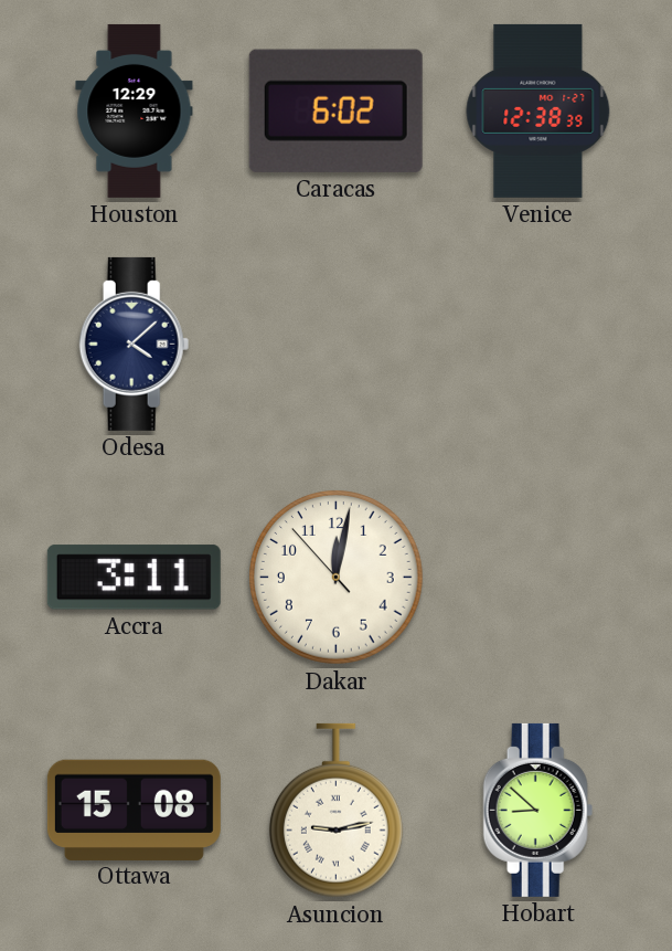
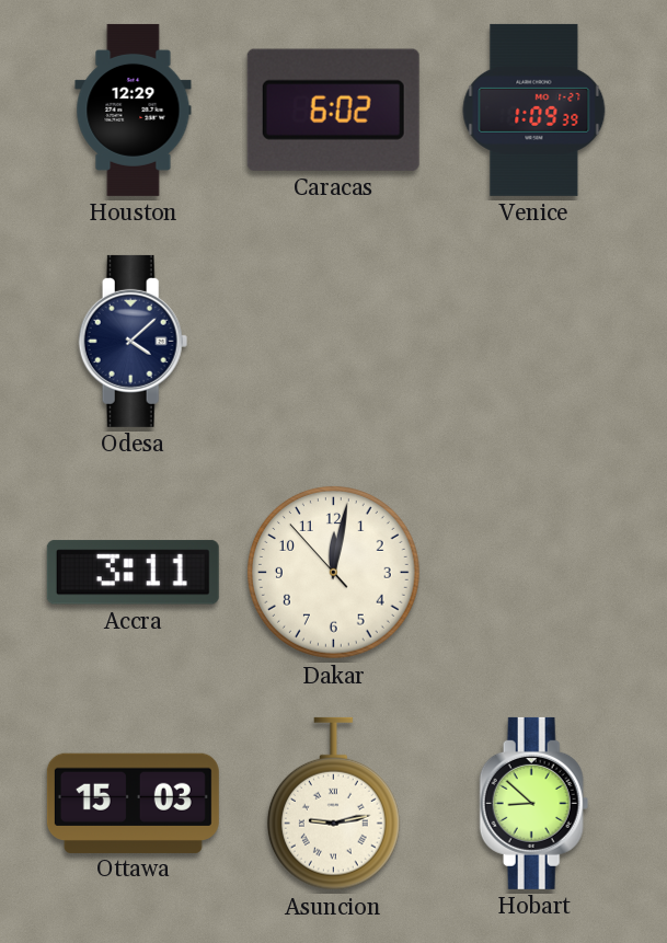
Venice: 12:38 -> 1:09
Ottawa: 15:08 -> 15:03
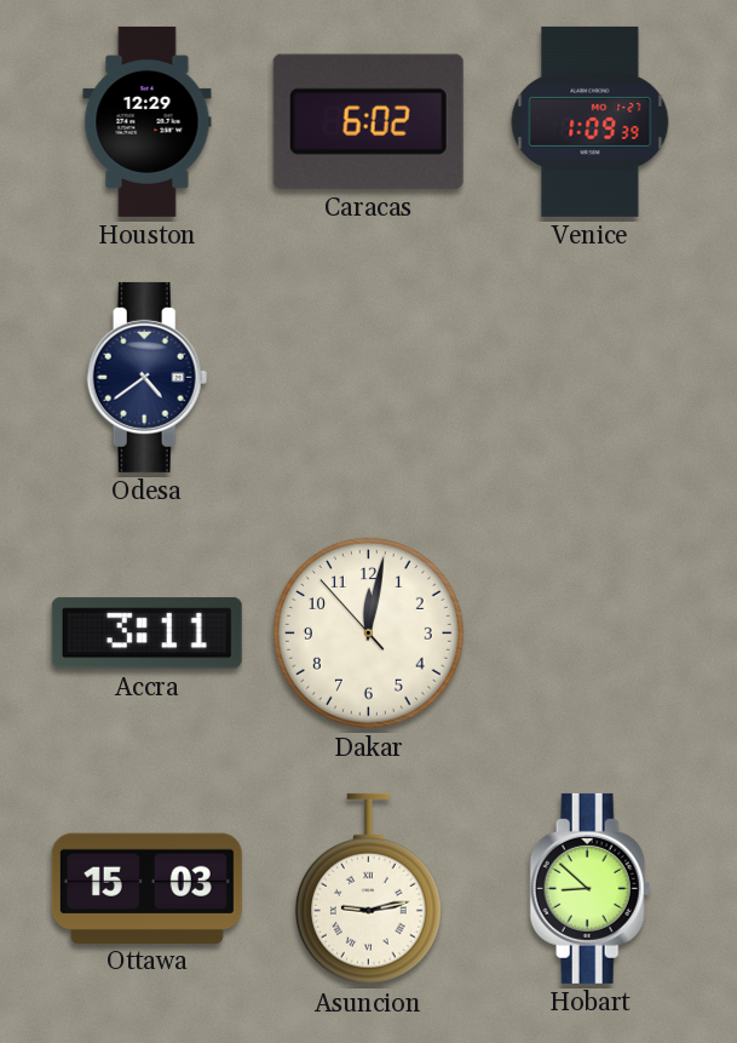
Odesa: 4:08 -> 4:39
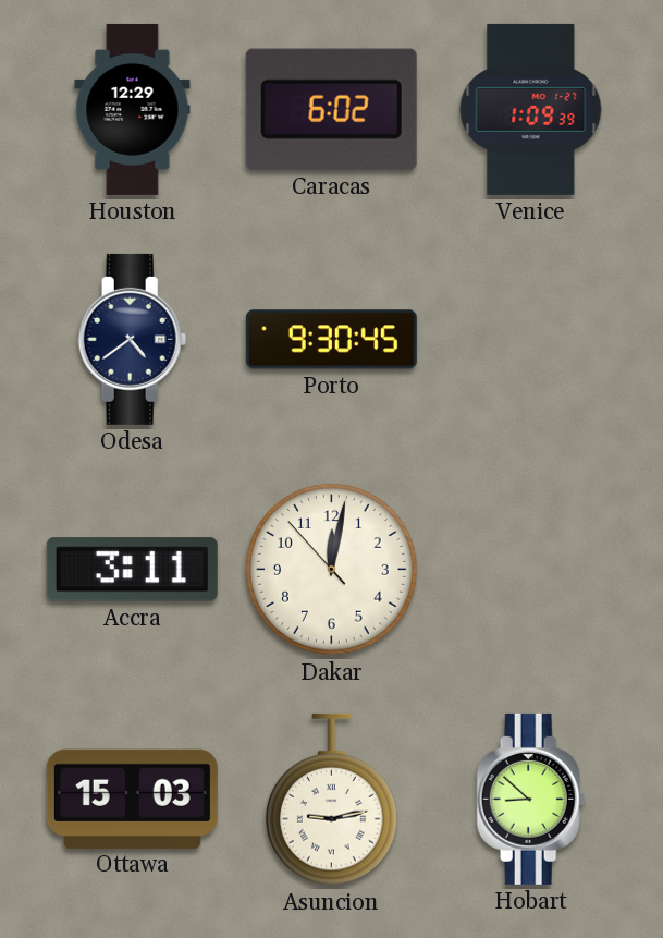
Porto: none -> 9:30
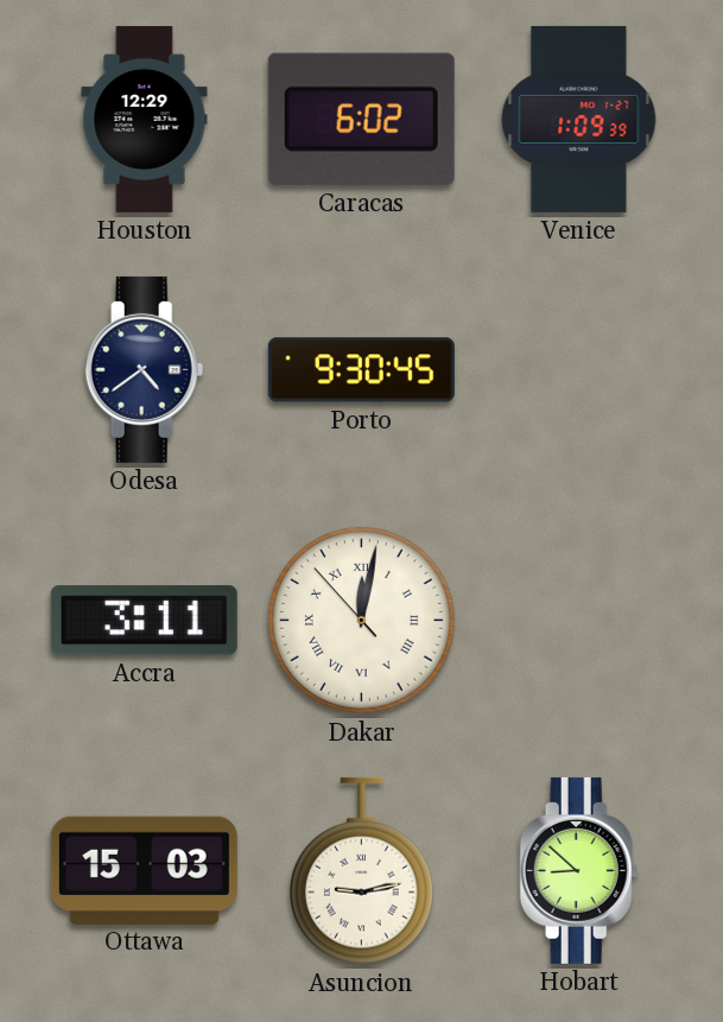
Dakar numerals: Arabic -> Roman
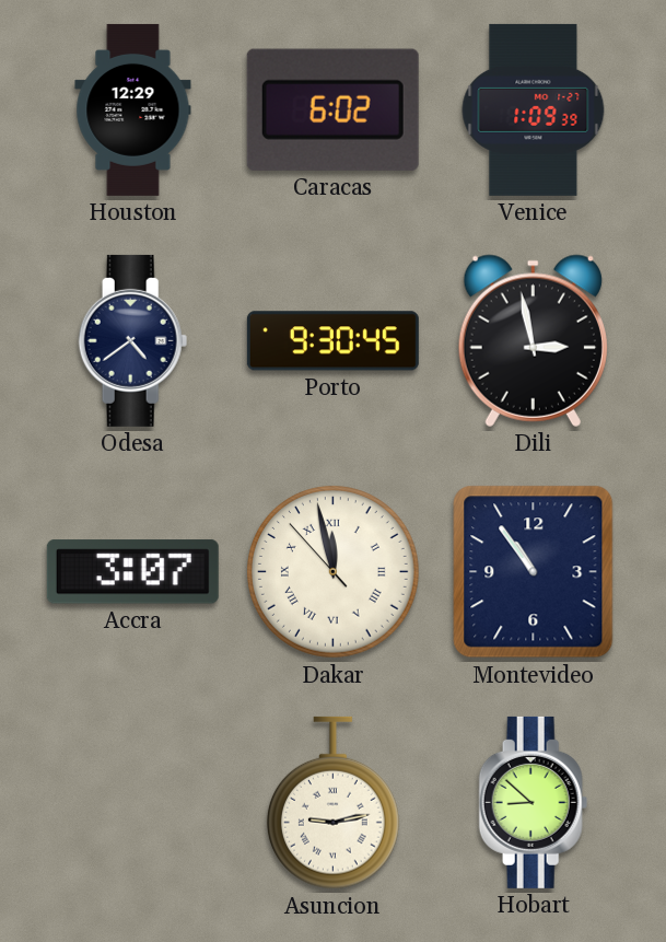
Dili: none -> 2:58
Accra: 3:11 -> 3:07
Dakar: 12:01 -> 11:57
Montevideo: none -> 10:54
Ottawa: 15:03 -> none
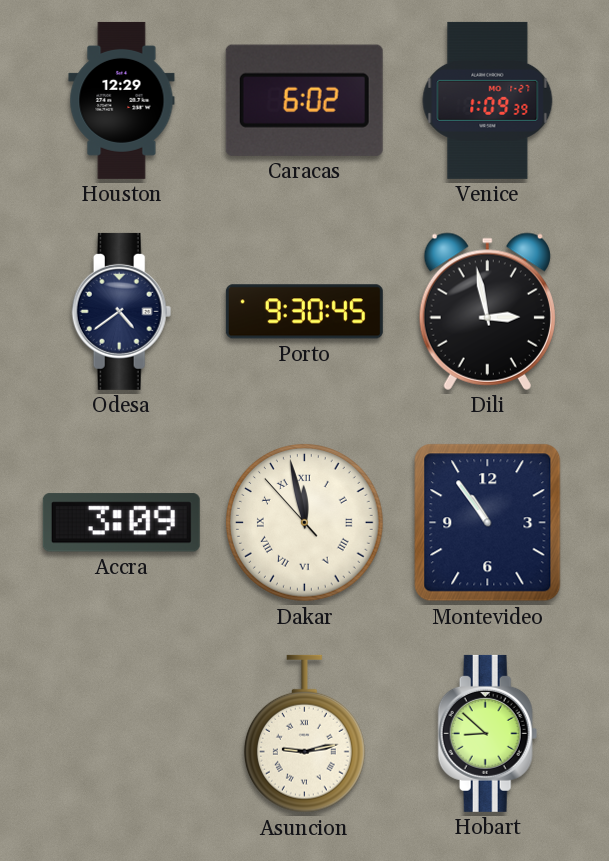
Accra: 3:07 -> 3:09
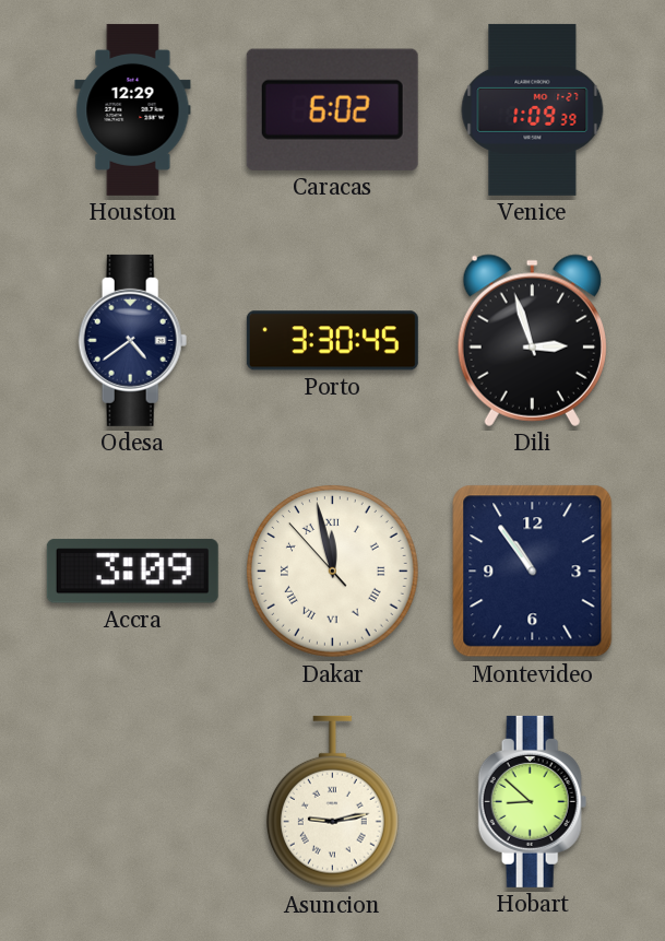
Porto: 9:30 -> 3:30
Dili: 2:58 -> 2:57
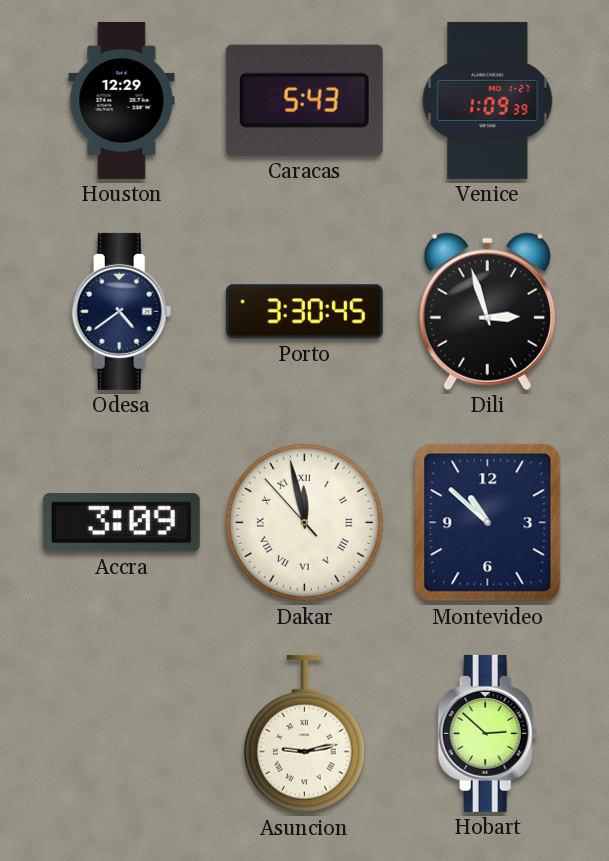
Caracas: 6:02 -> 5:43
Montevideo: 10:54 -> 10:52
Hobart: 8:52 -> 2:52
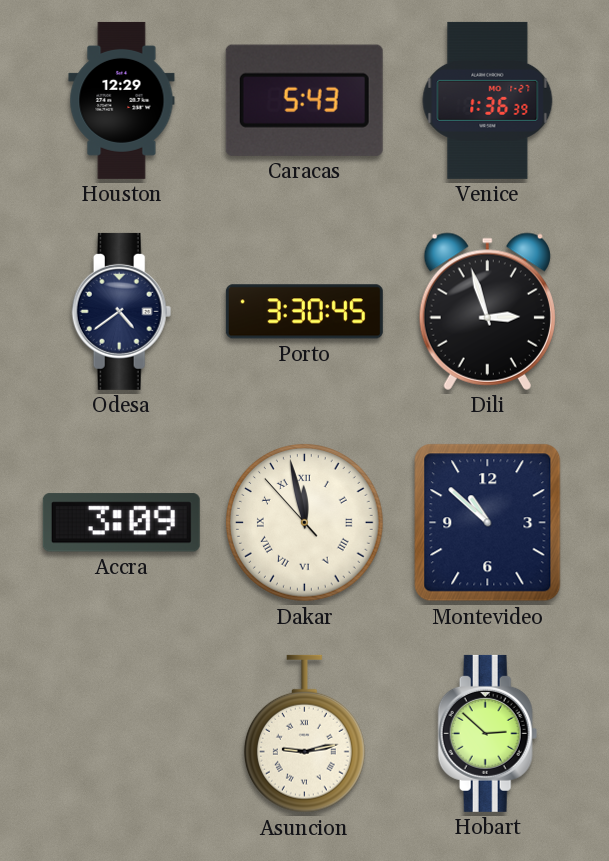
Venice: 1:09 -> 1:36
